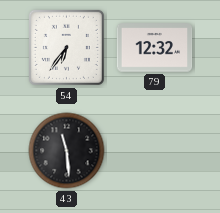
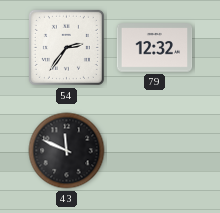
54: 6:36 -> 2:36
43: 11:29 -> 11:49
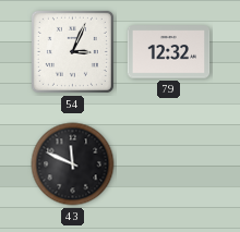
54: 2:36 -> 3:04
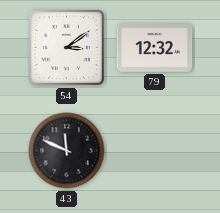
54: 3:04 -> 3:09
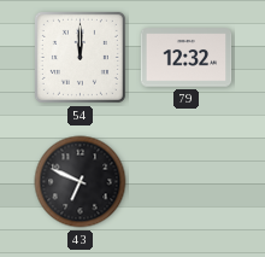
54: 3:09 -> 12:00
43: 11:49 -> 6:49
